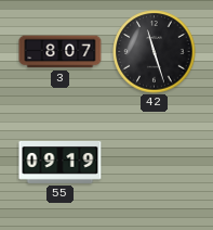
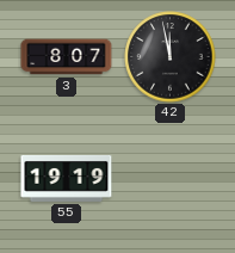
42: 11:27 -> 11:58
55: 09:19 -> 19:19
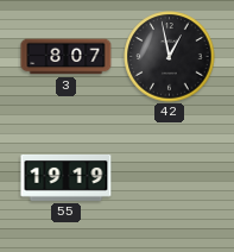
42: 11:58 -> 12:58
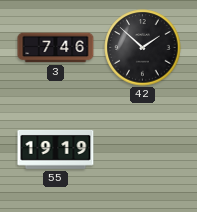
3: 8:07 -> 7:46
42: 12:58 -> 1:52
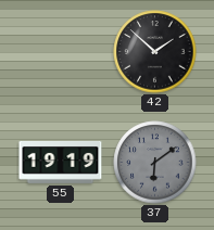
3: 7:46 -> none
37: none -> 6:09
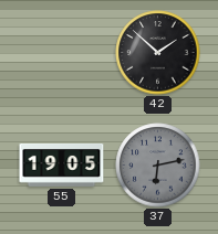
55: 19:19 -> 19:05
37: 6:09 -> 6:13
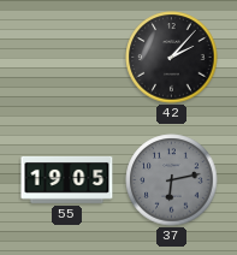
42: 1:52 -> 2:07
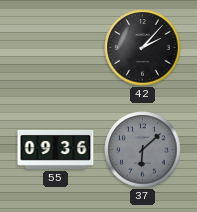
55: 19:05 -> 09:36
37: 6:13 -> 6:08
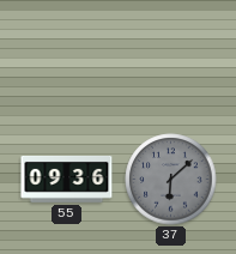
42: 2:07 -> none
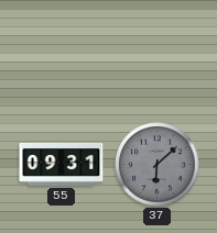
55: 09:36 -> 09:31
